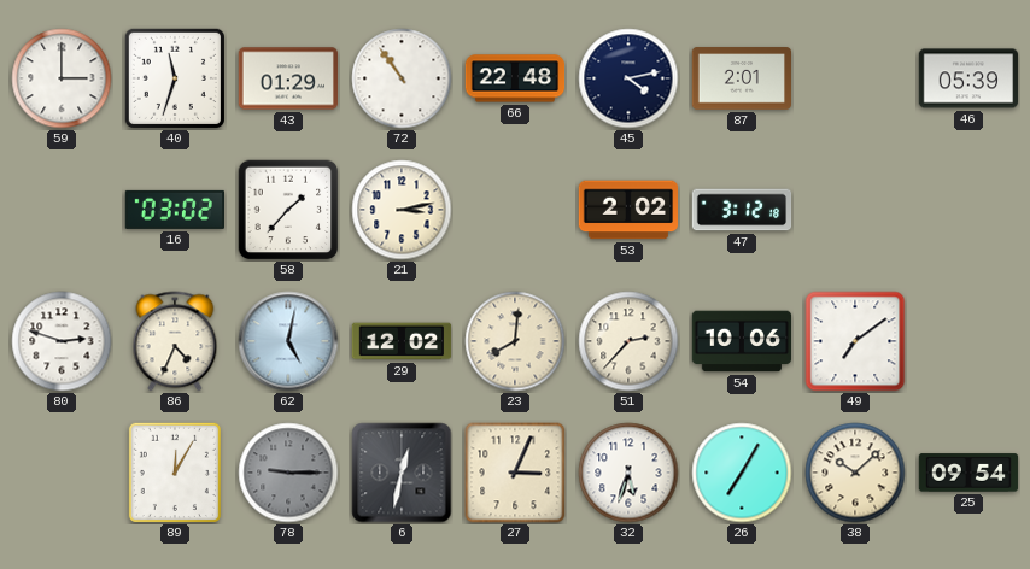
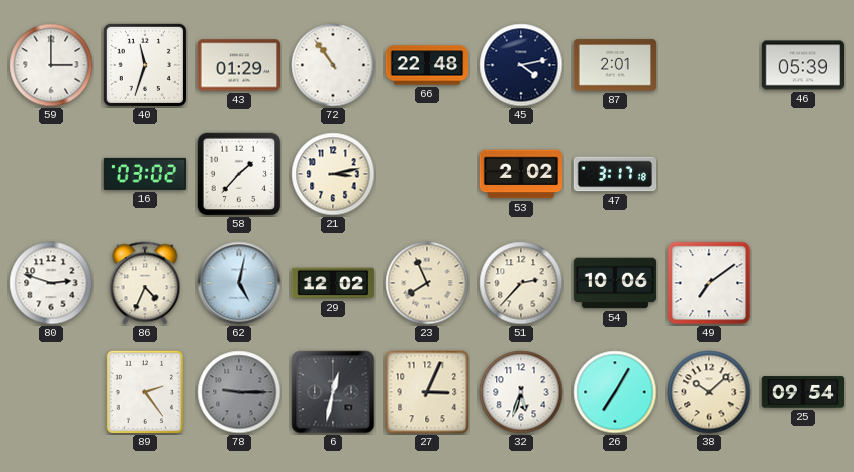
47: 3:12 -> 3:17
23: 8:01 -> 7:56
89: 12:05 -> 2:24
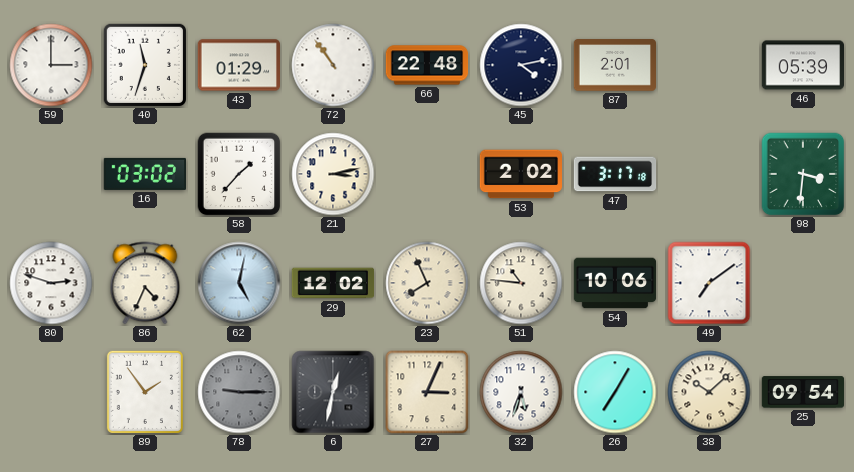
98: none -> 3:31
51: 2:37 -> 10:46
89: 2:24 -> 1:54
